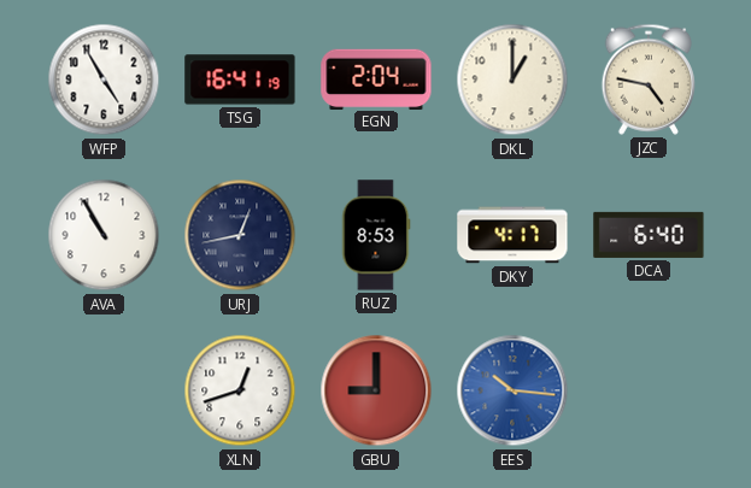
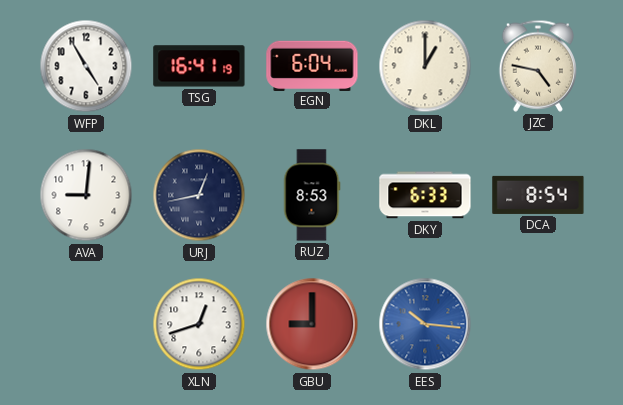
EGN: 2:04 -> 6:04
AVA: 10:55 -> 9:01
DKY: 4:17 -> 6:33
DCA: 6:40 -> 8:54
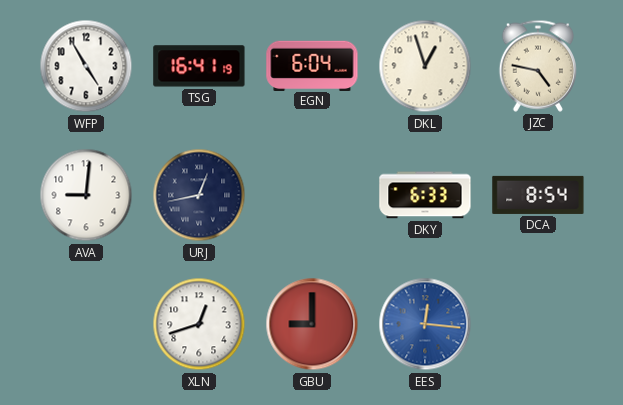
DKL: 1:00 -> 12:57
RUZ: 8:53 -> none
EES: 10:16 -> 12:16
